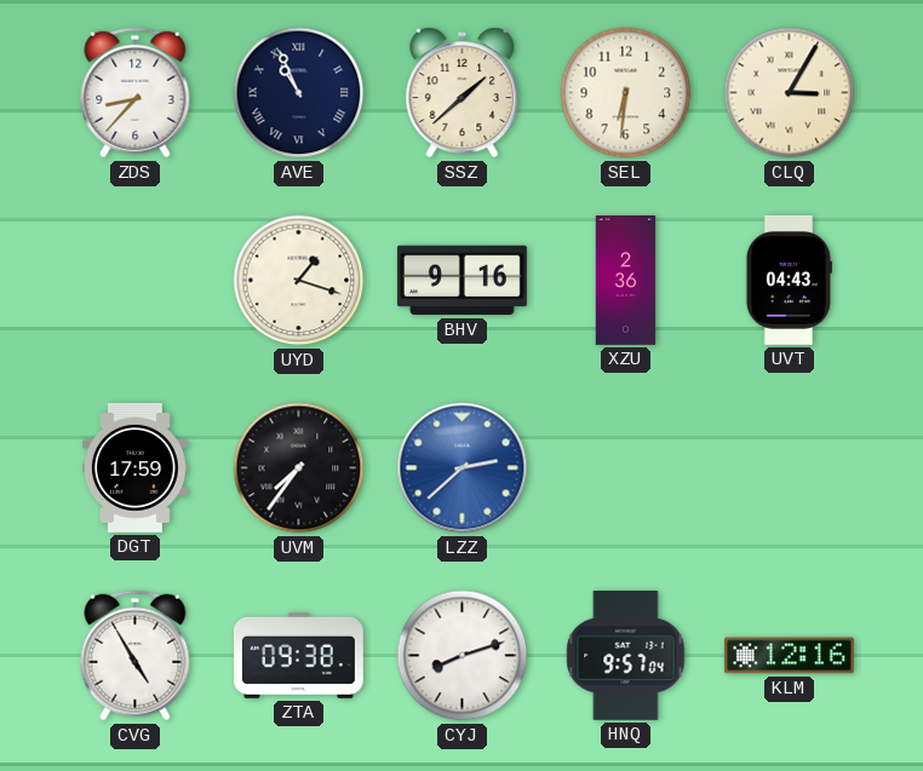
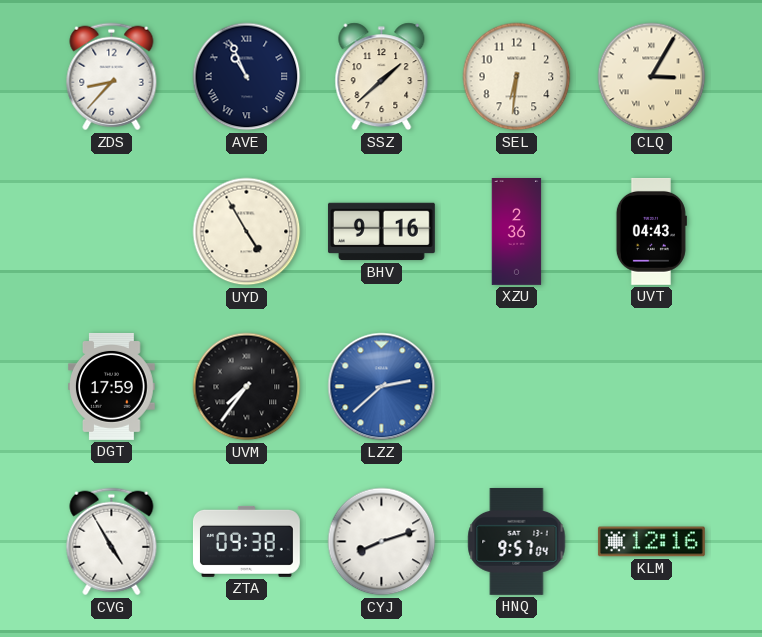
UYD: 1:18 -> 4:55
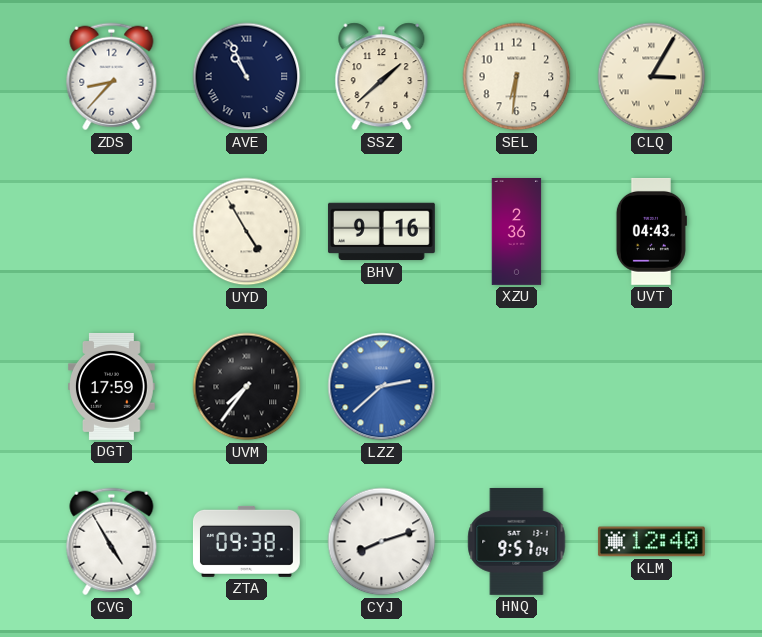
KLM: 12:16 -> 12:40
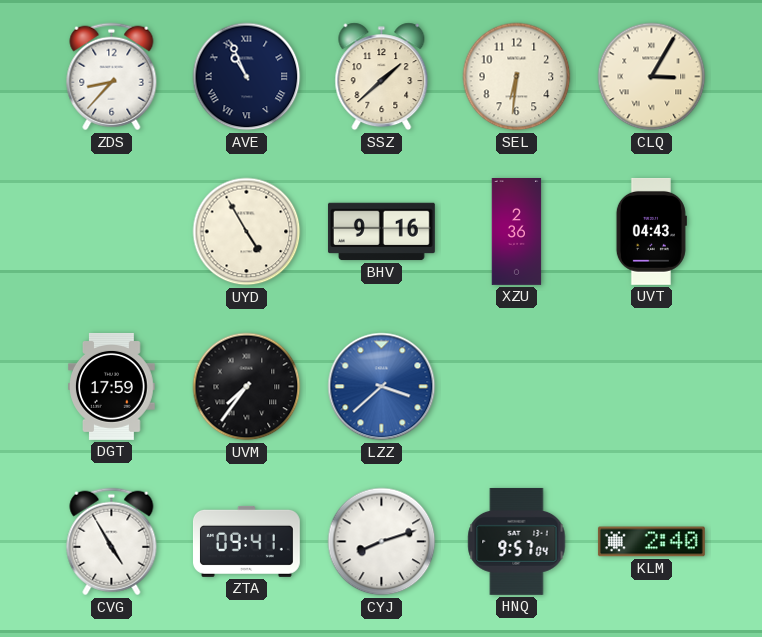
LZZ: 2:38 -> 3:38
ZTA: 09:38 -> 09:41
KLM: 12:40 -> 2:40
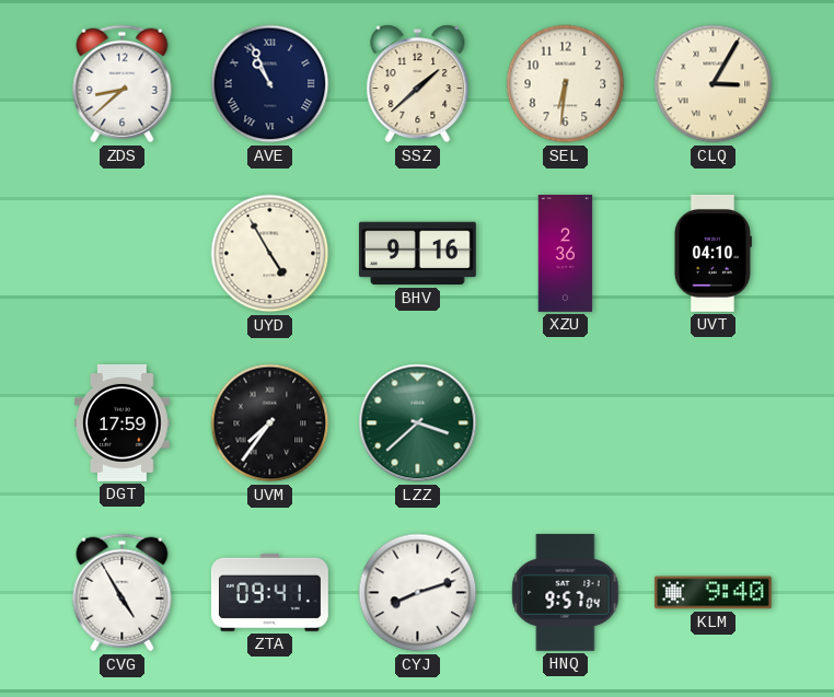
ZDS: 8:37 -> 8:38
UVT: 04:43 -> 04:10
LZZ dial: blue -> green
KLM: 2:40 -> 9:40
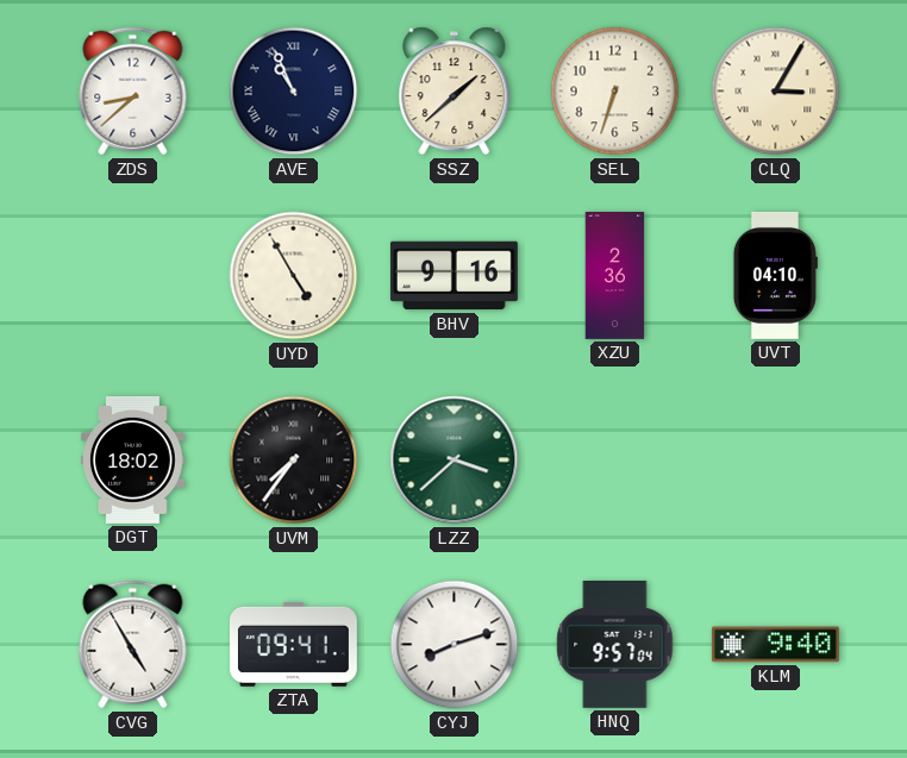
SEL: 6:31 -> 6:33
DGT: 17:59 -> 18:02
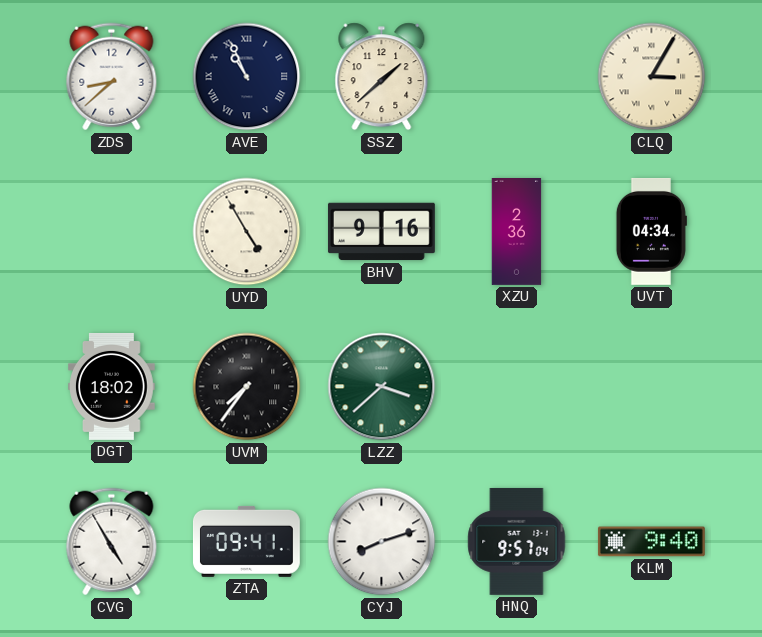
SEL: 6:33 -> none
UVT: 04:10 -> 04:34
